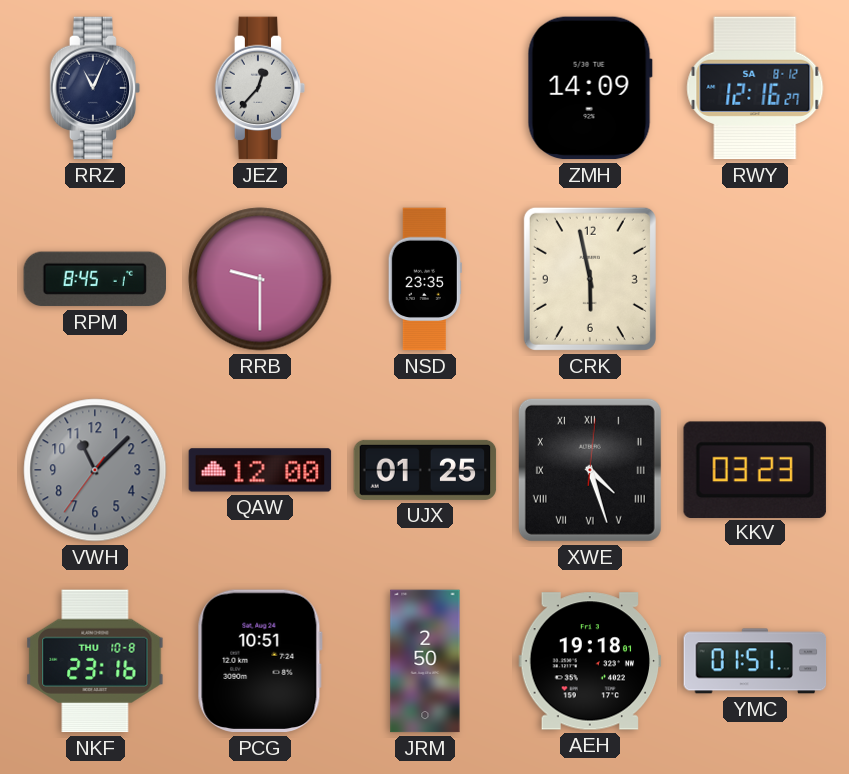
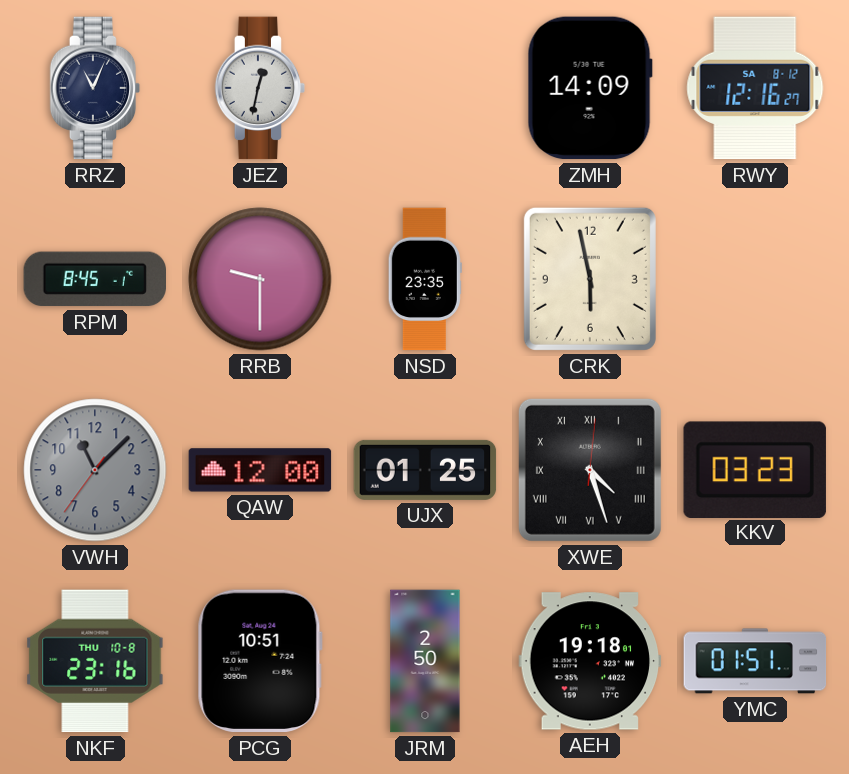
JEZ: 12:37 -> 12:32
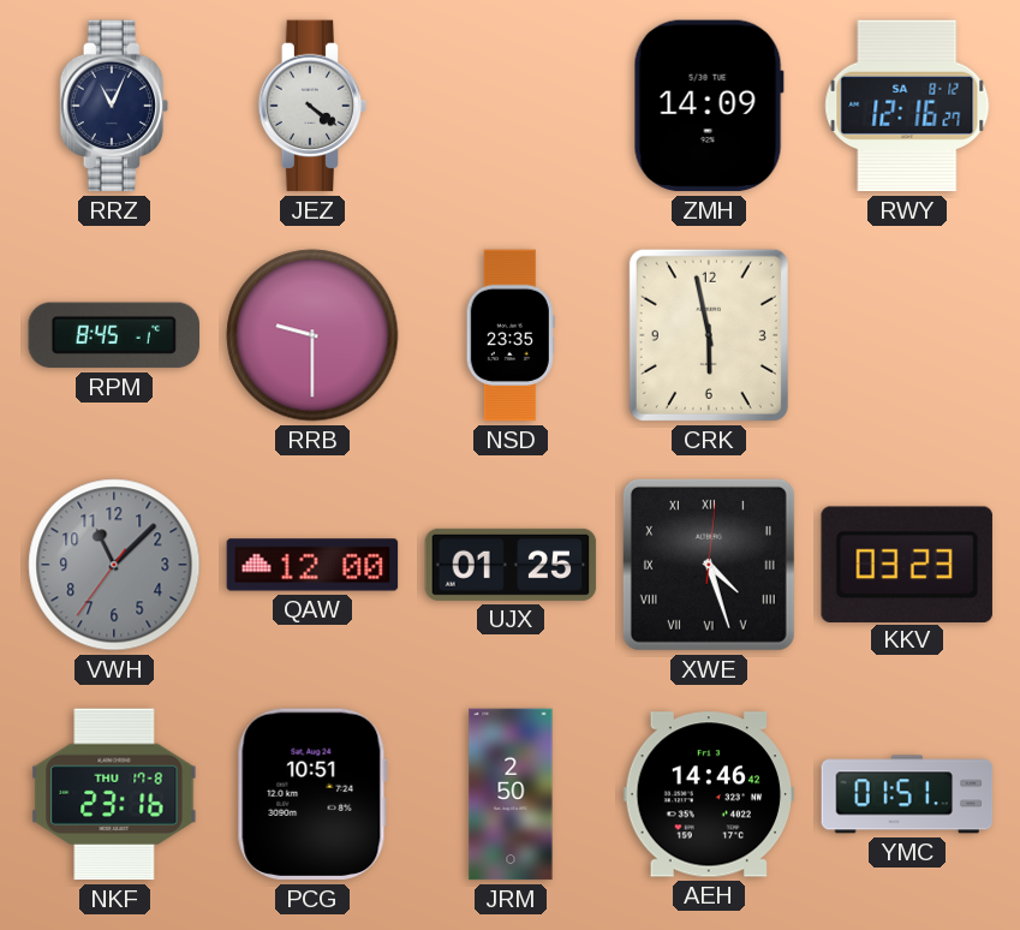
JEZ: 12:32 -> 4:21
NKF date: THU 10-8 -> THU 17-8
AEH: 19:18 -> 14:46
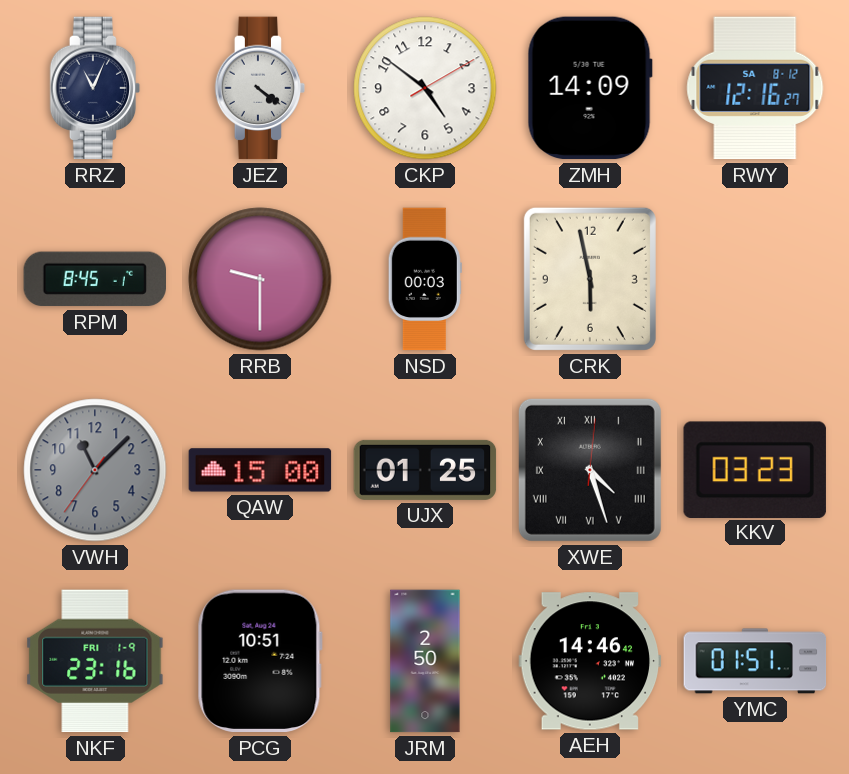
CKP: none -> 4:51
NSD: 23:35 -> 00:03
QAW: 12:00 -> 15:00
NKF date: THU 17-8 -> FRI 1-9
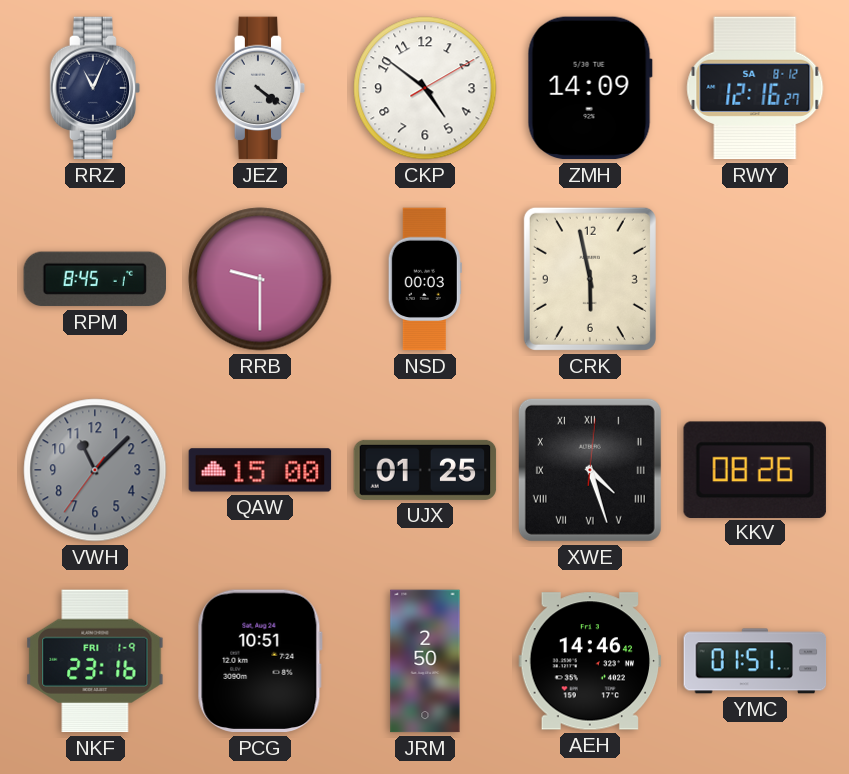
KKV: 03:23 -> 08:26
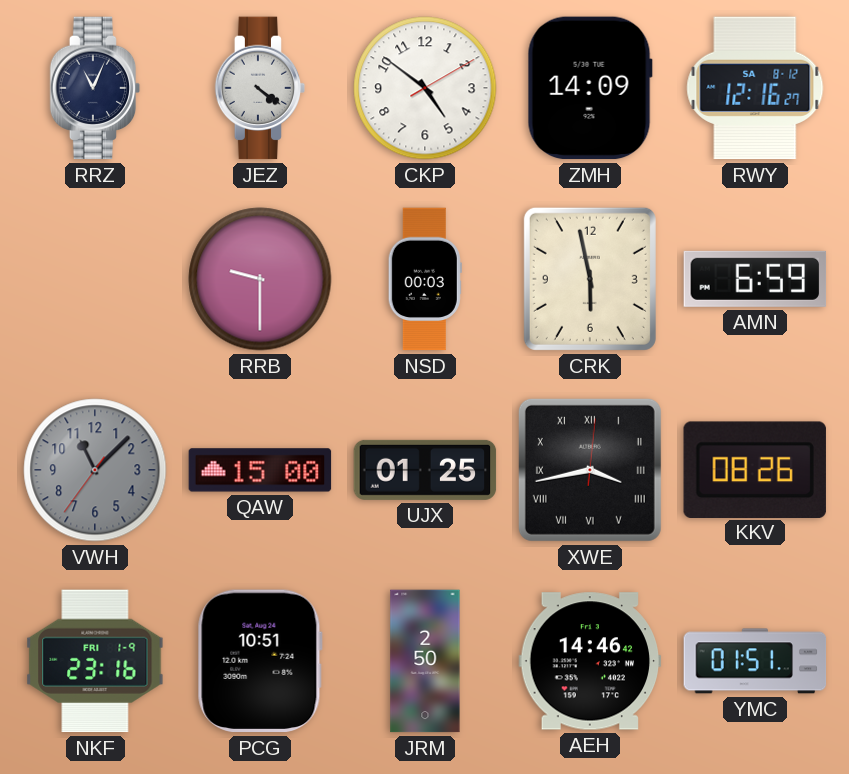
RPM: 8:45 -> none
AMN: none -> 6:59
XWE: 4:27 -> 3:43
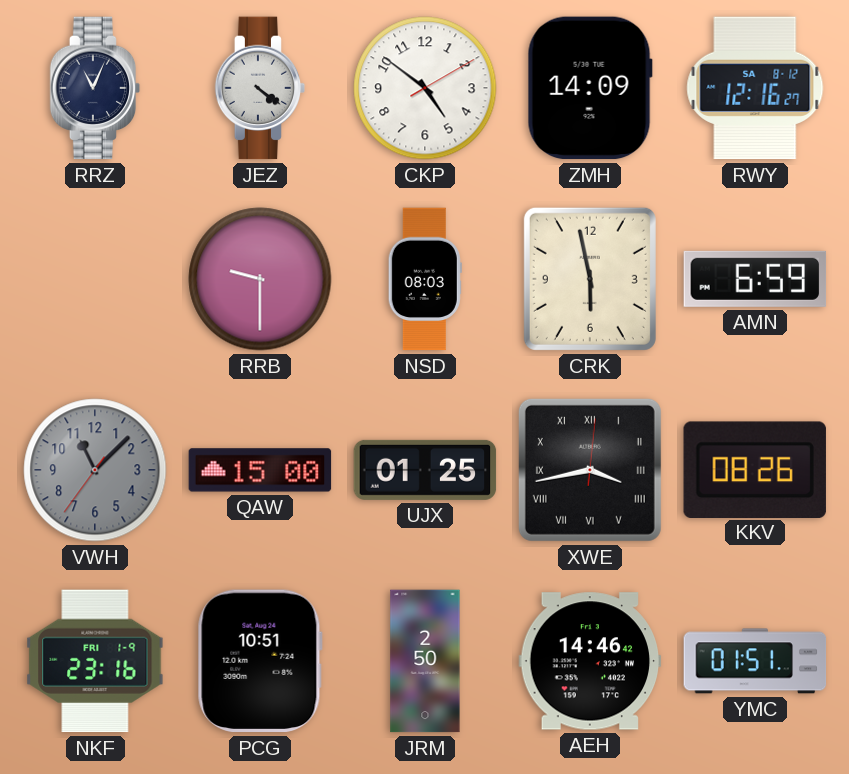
NSD: 00:03 -> 08:03
